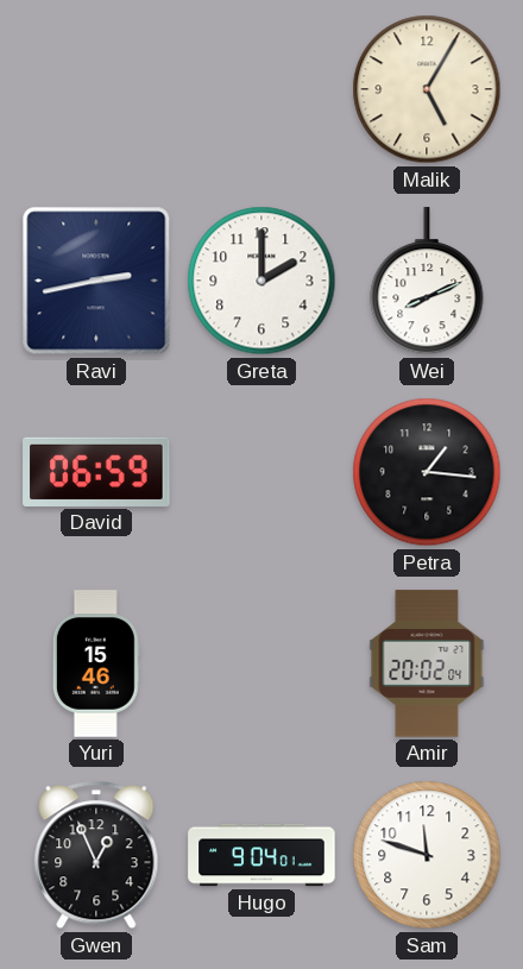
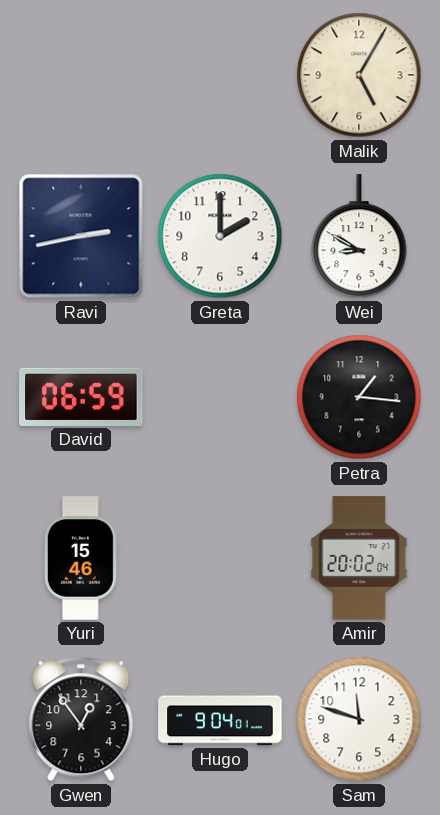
Wei: 8:11 -> 8:50
Gwen: 12:56 -> 12:54
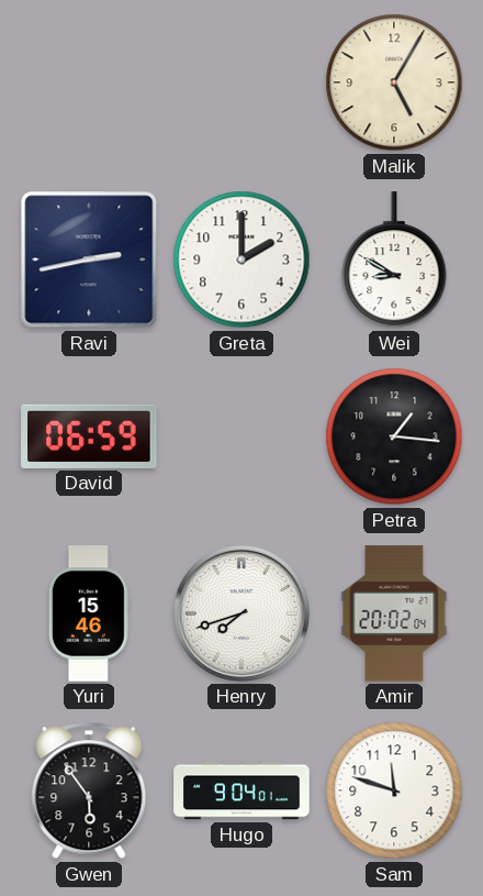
Henry: none -> 7:42
Gwen: 12:54 -> 5:54
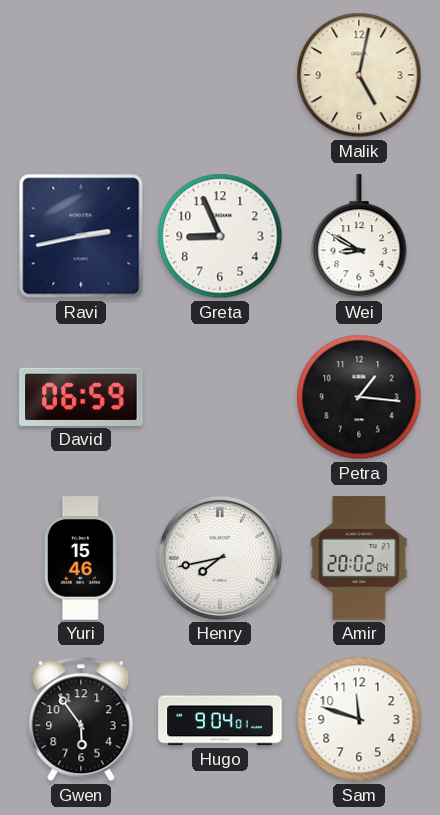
Malik: 5:05 -> 5:02
Greta: 2:00 -> 8:56
Henry: 7:42 -> 7:43
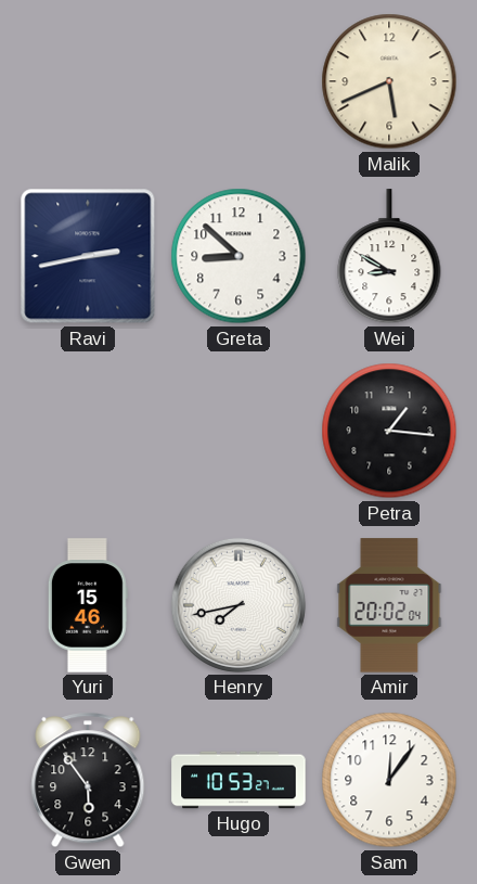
Malik: 5:02 -> 5:41
Greta: 8:56 -> 8:52
David: 06:59 -> none
Hugo: 9:04 -> 10:53
Sam: 11:48 -> 12:06
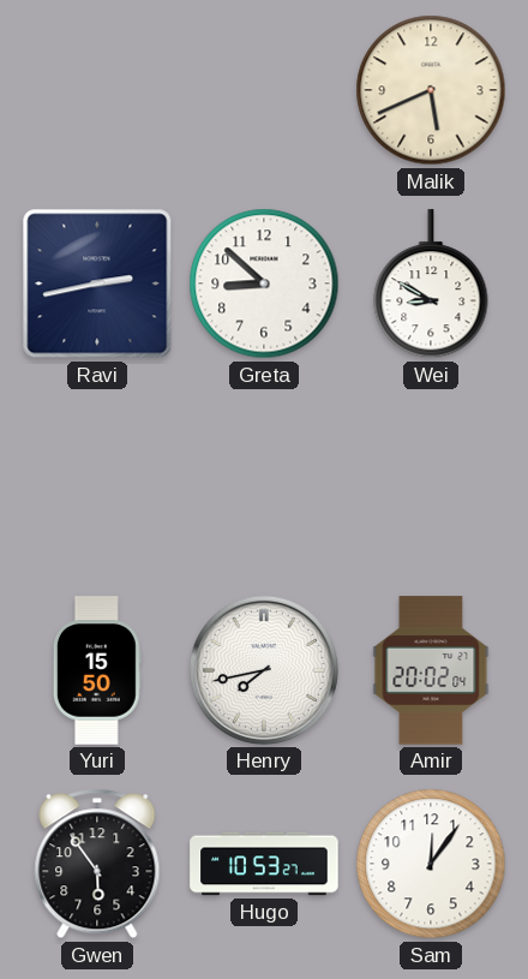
Petra: 1:16 -> none
Yuri: 15:46 -> 15:50
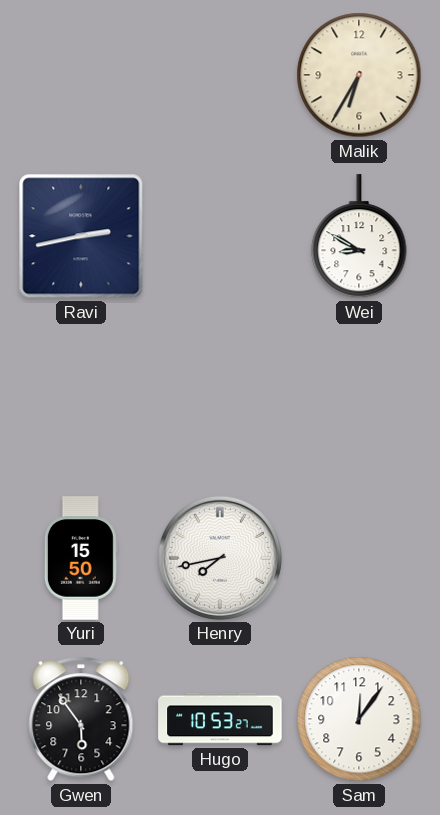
Malik: 5:41 -> 6:35
Greta: 8:52 -> none
Amir: 20:02 -> none
